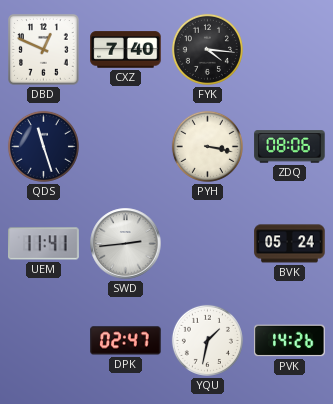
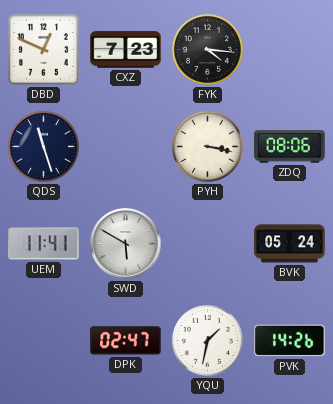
CXZ: 7:40 -> 7:23
SWD: 2:44 -> 5:50
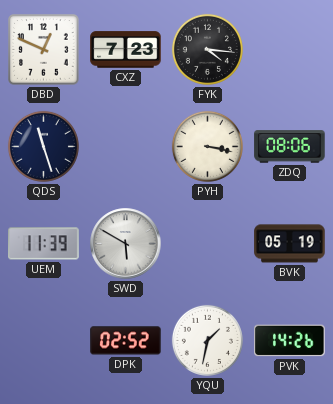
UEM: 11:41 -> 11:39
BVK: 05:24 -> 05:19
DPK: 02:47 -> 02:52
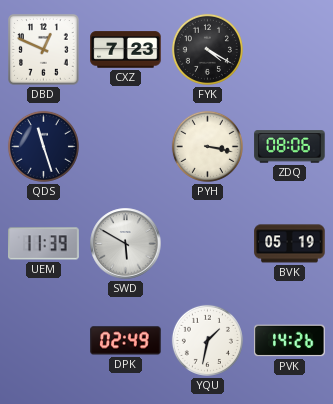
FYK: 4:16 -> 4:20
DPK: 02:52 -> 02:49
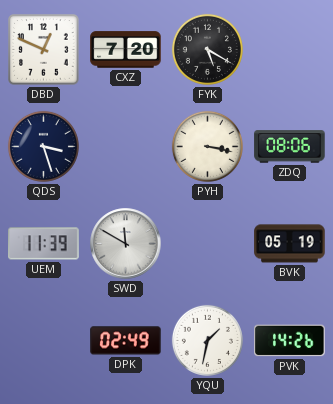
CXZ: 7:23 -> 7:20
FYK: 4:20 -> 5:20
QDS: 11:27 -> 3:27
SWD: 5:50 -> 11:50
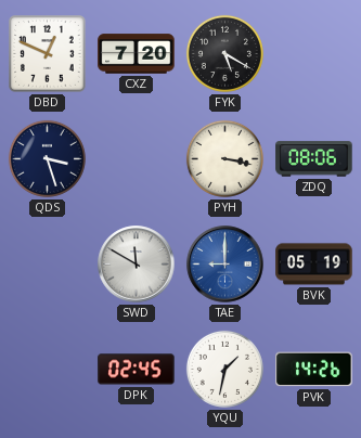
UEM: 11:39 -> none
TAE: none -> 9:00
DPK: 02:49 -> 02:45
